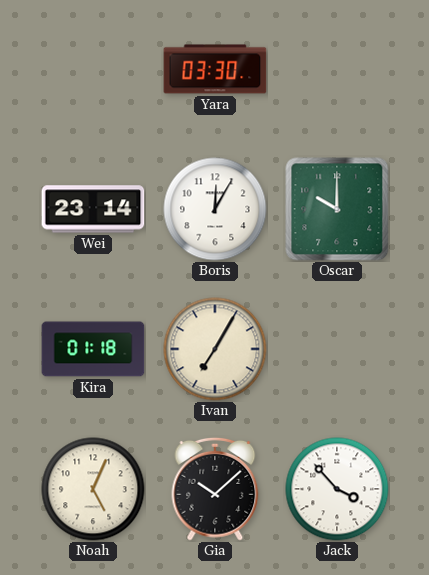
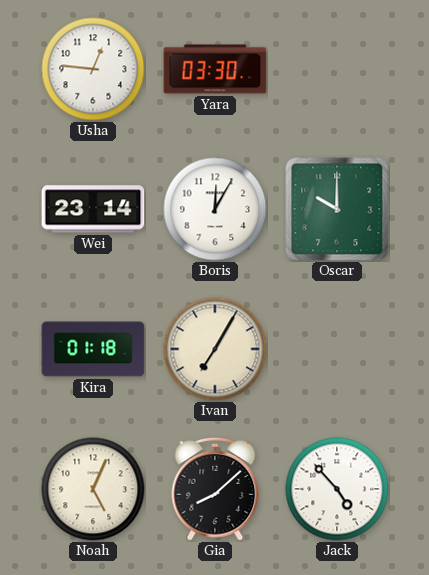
Usha: none -> 12:46
Gia: 10:08 -> 8:08
Jack: 3:53 -> 4:53
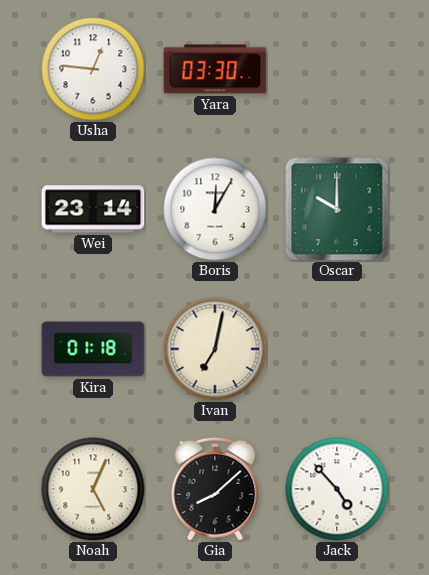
Ivan: 7:05 -> 7:02
